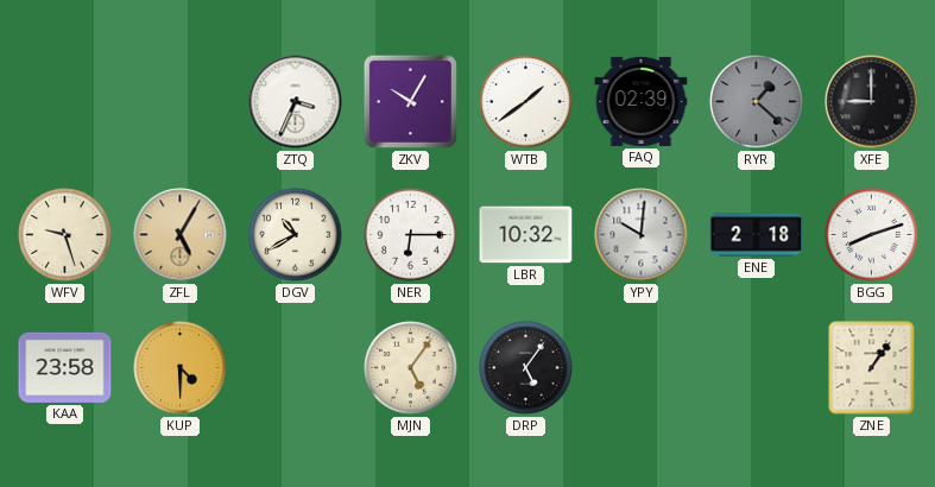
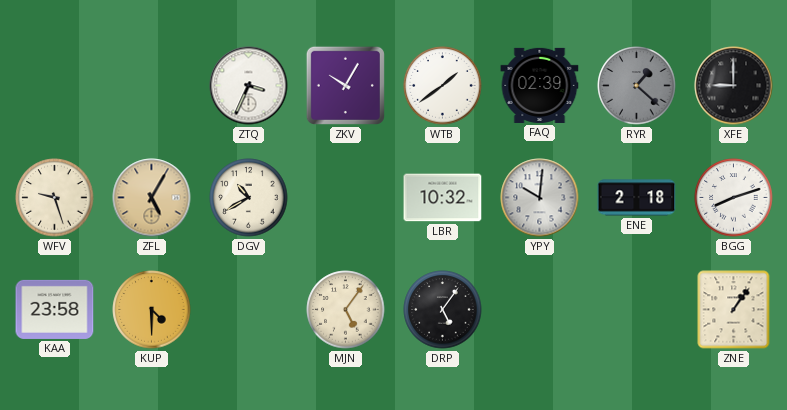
NER: 6:15 -> none
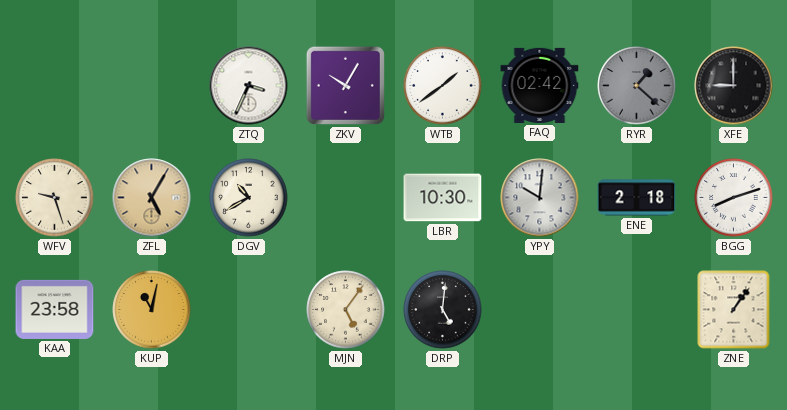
FAQ: 02:39 -> 02:42
LBR: 10:32 -> 10:30
KUP: 4:30 -> 11:02
DRP: 5:06 -> 5:01
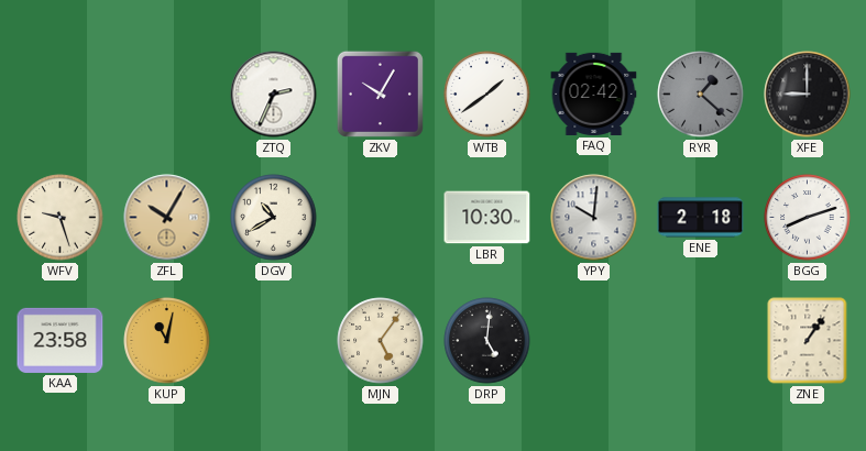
ZTQ: 3:34 -> 2:34
ZFL: 5:05 -> 10:05
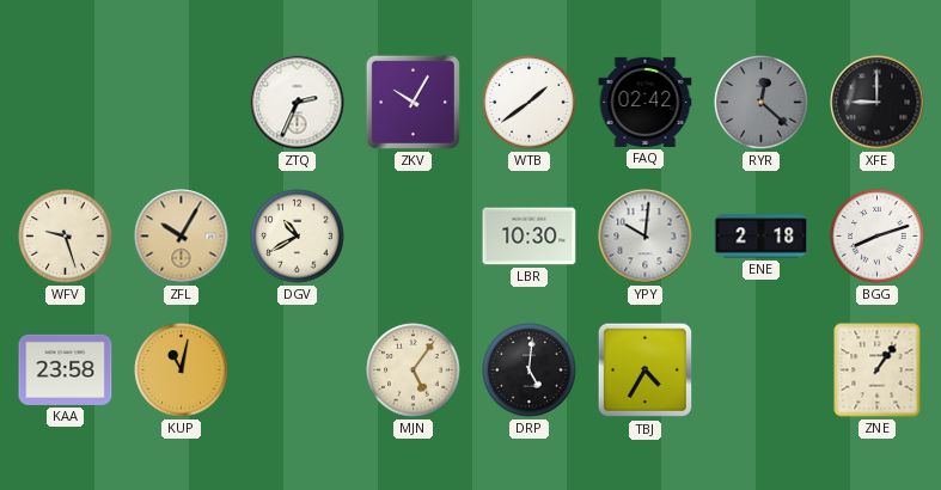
RYR: 1:22 -> 12:22
TBJ: none -> 4:35
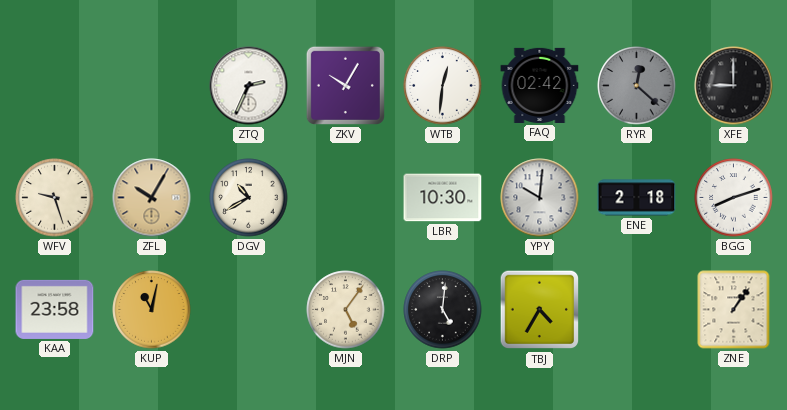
WTB: 1:39 -> 12:31
